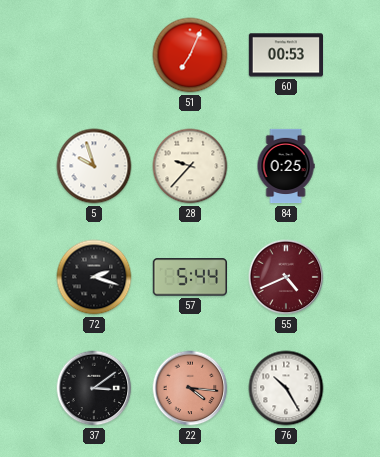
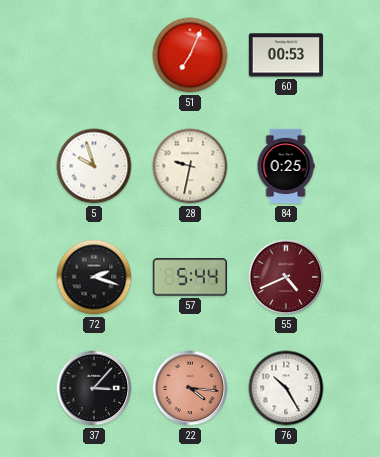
28: 9:37 -> 9:32
37: 3:09 -> 3:07
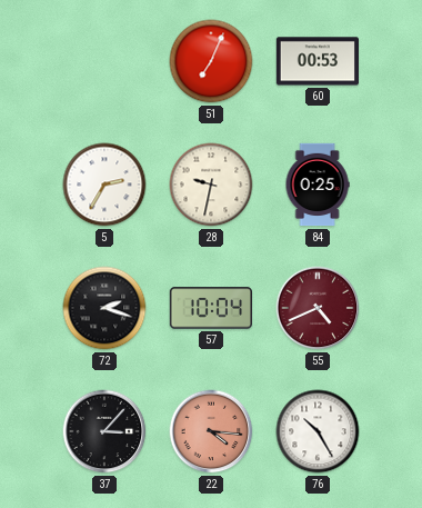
5: 9:57 -> 2:35
57: 5:44 -> 10:04
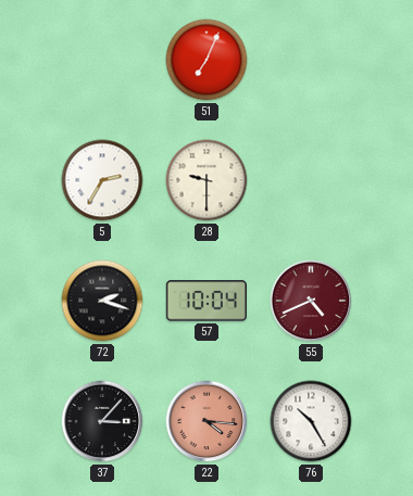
60: 00:53 -> none
28: 9:32 -> 9:30
84: 0:25 -> none
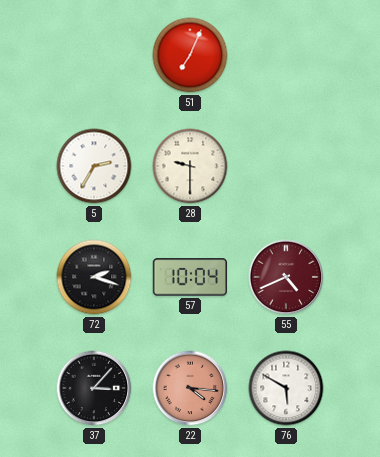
76: 10:25 -> 5:50
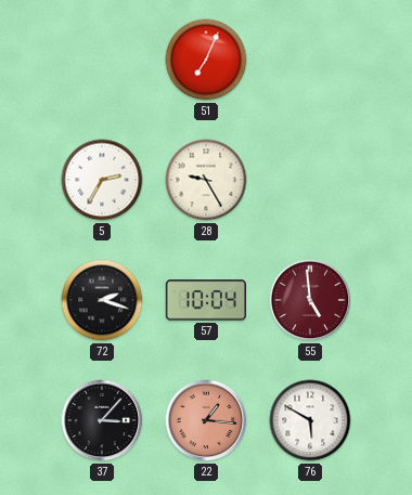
28: 9:30 -> 9:25
55: 4:41 -> 4:59
22: 4:16 -> 1:16
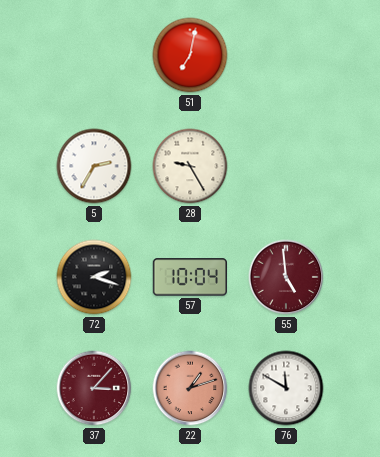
51: 7:04 -> 7:02
37 dial: black -> burgundy
22: 1:16 -> 1:12
76: 5:50 -> 11:50
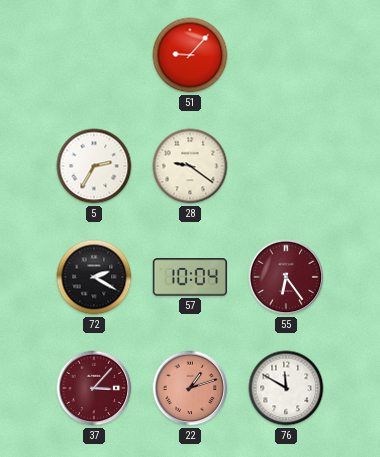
51: 7:02 -> 9:07
28: 9:25 -> 9:21
72: 2:18 -> 2:20
55: 4:59 -> 6:24
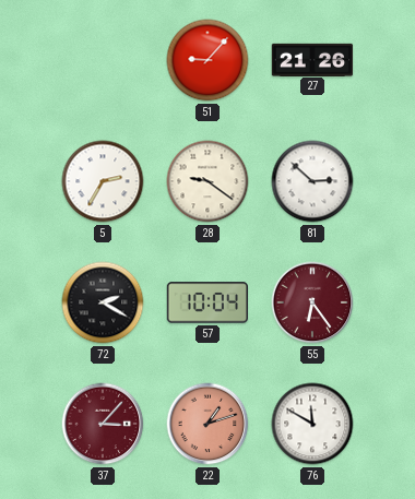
27: none -> 21:26
81: none -> 2:52
